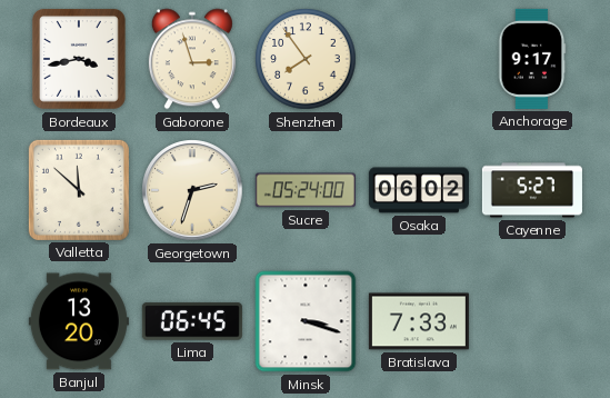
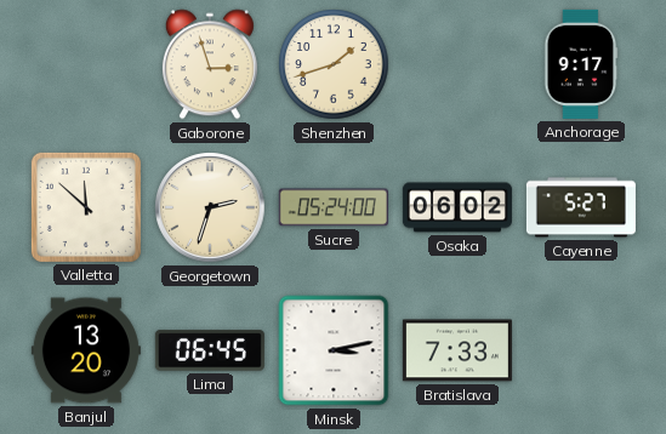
Bordeaux: 3:43 -> none
Shenzhen: 7:54 -> 1:42
Minsk: 3:18 -> 3:13
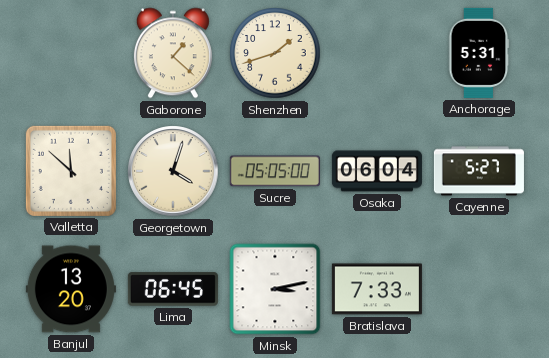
Gaborone: 2:57 -> 1:22
Anchorage: 9:17 -> 5:31
Georgetown: 2:33 -> 4:03
Sucre: 05:24 -> 05:05
Osaka: 06:02 -> 06:04
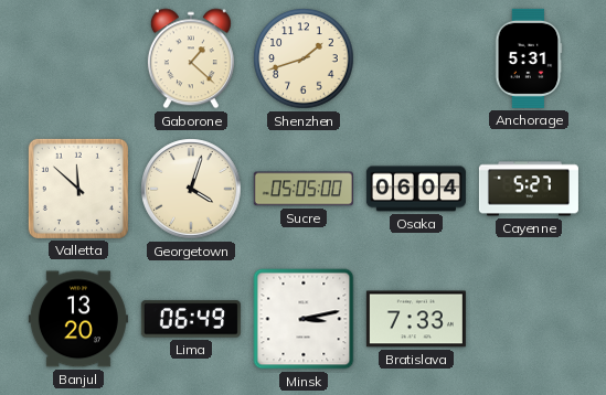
Lima: 06:45 -> 06:49
